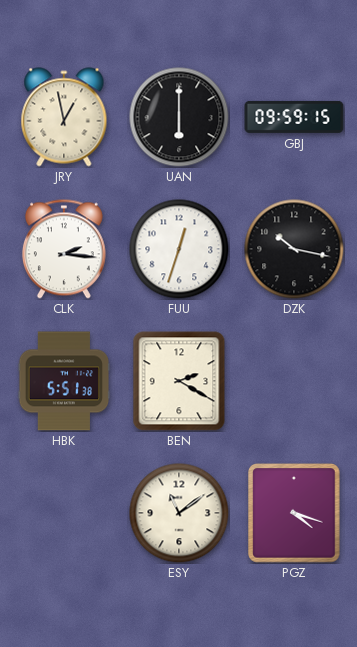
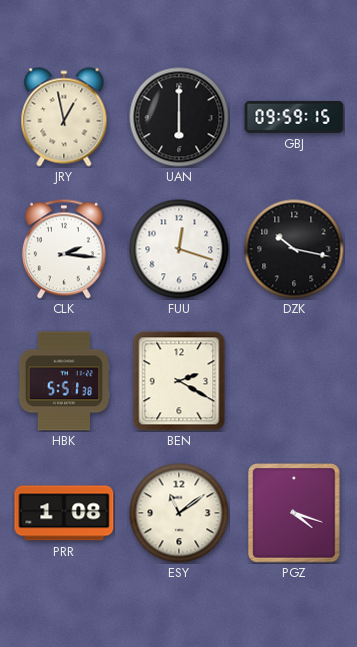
FUU: 12:33 -> 12:18
PRR: none -> 1:08
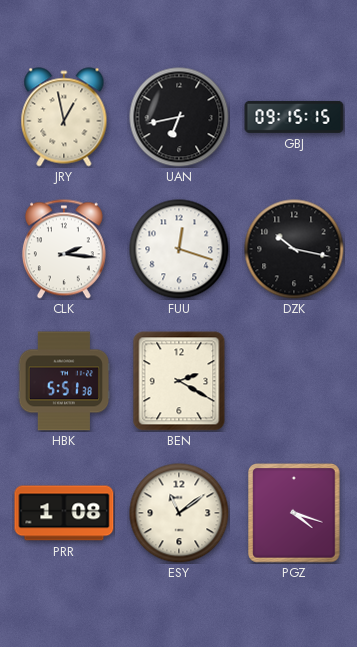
UAN: 6:00 -> 6:43
GBJ: 09:59 -> 09:15
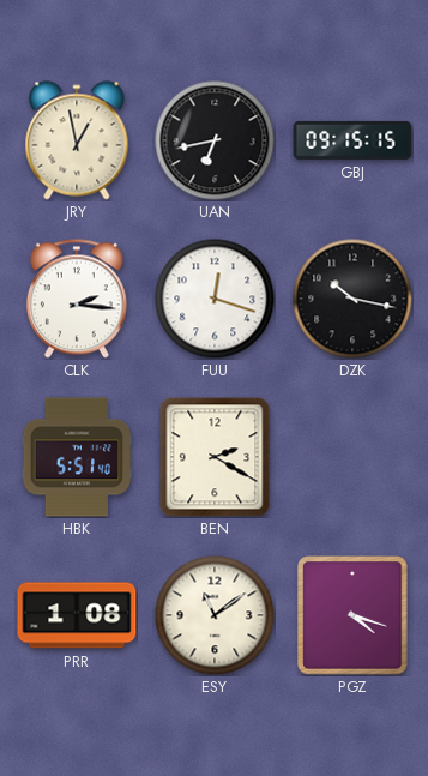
HBK: 5:51:38 -> 5:51:40
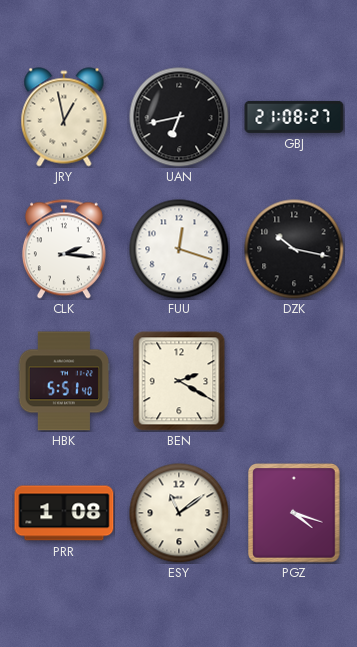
GBJ: 09:15 -> 21:08
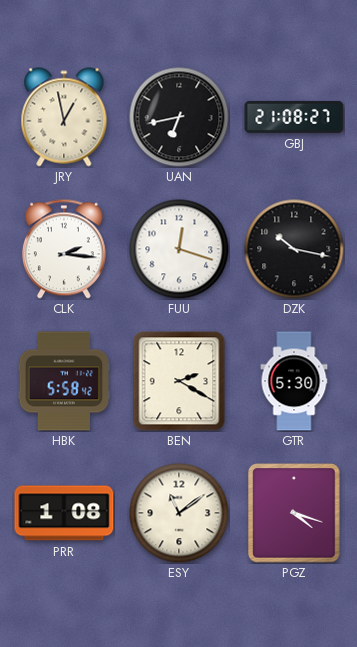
HBK: 5:51 -> 5:58
GTR: none -> 5:30
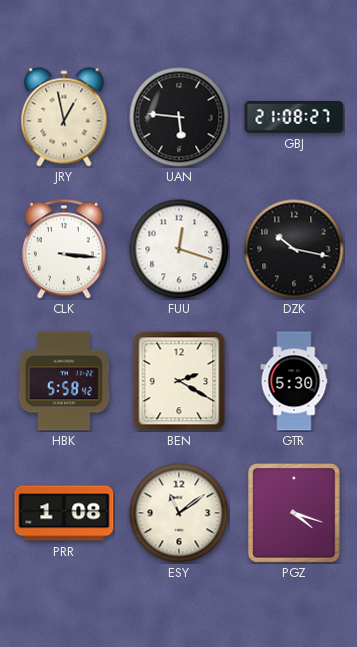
UAN: 6:43 -> 5:46
CLK: 2:16 -> 3:16
